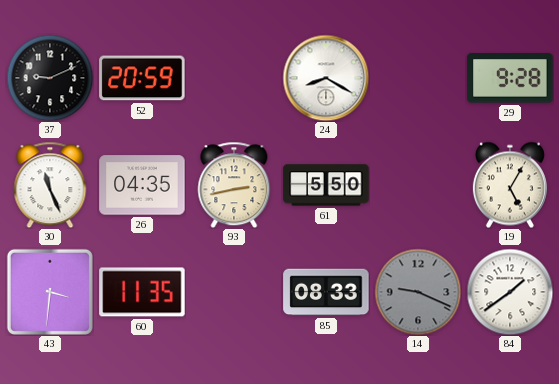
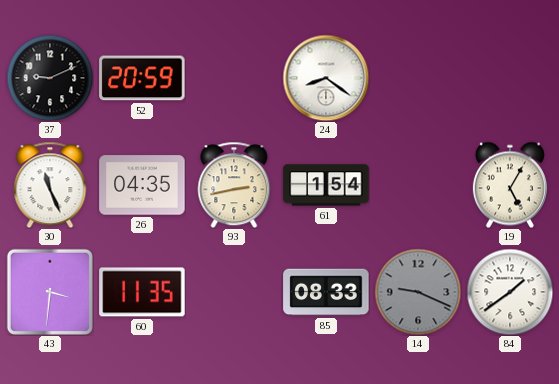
24: 8:20 -> 8:21
29: 9:28 -> none
61: 5:50 -> 1:54
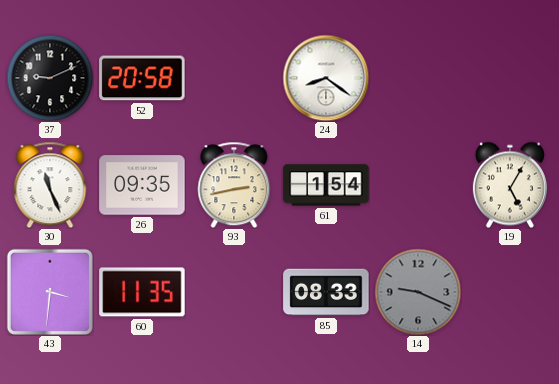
52: 20:59 -> 20:58
26: 04:35 -> 09:35
84: 1:39 -> none
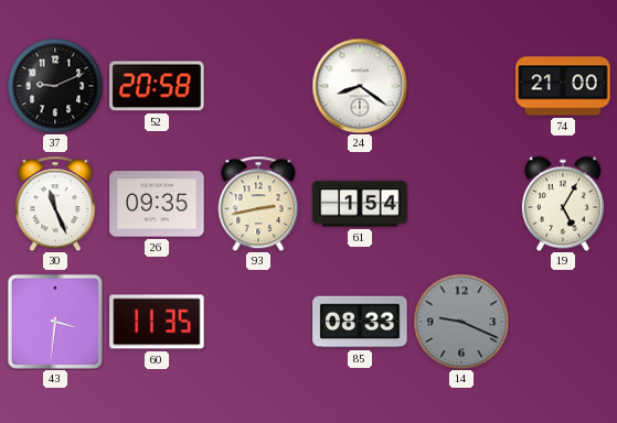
74: none -> 21:00
